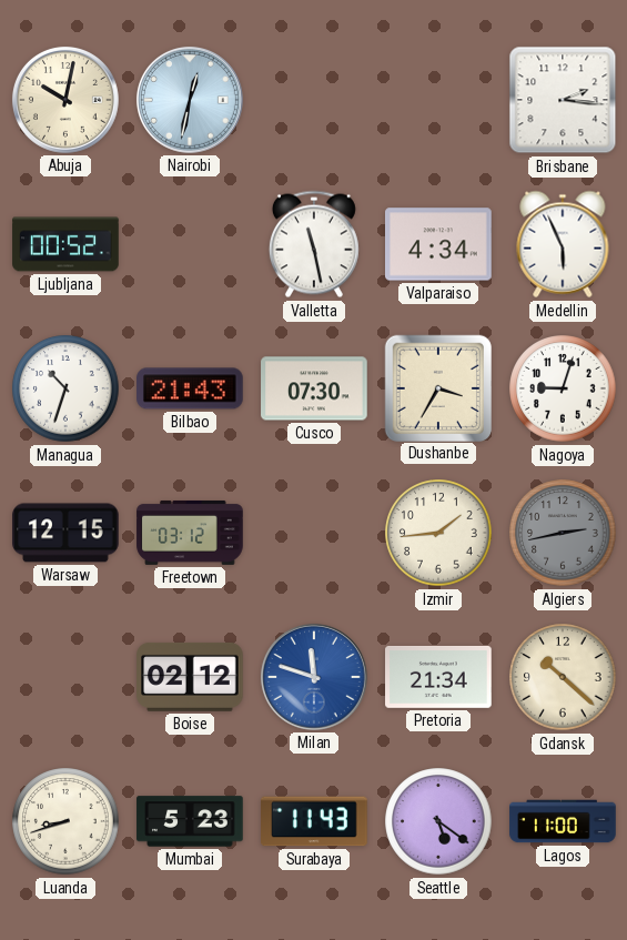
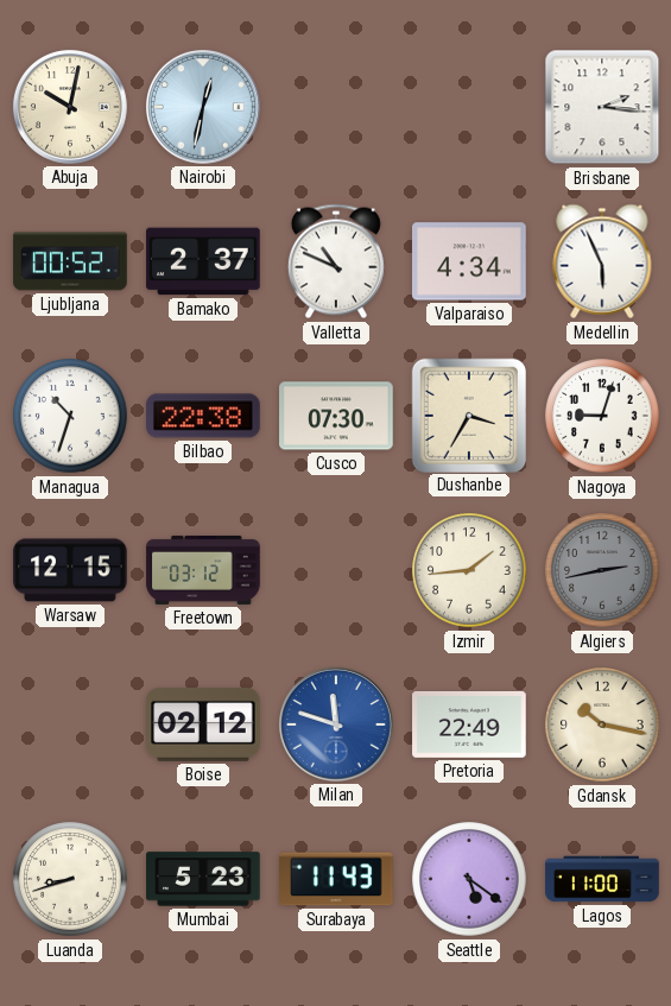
Bamako: none -> 2:37
Valletta: 11:28 -> 10:49
Bilbao: 21:43 -> 22:38
Pretoria: 21:34 -> 22:49
Gdansk: 10:22 -> 10:17
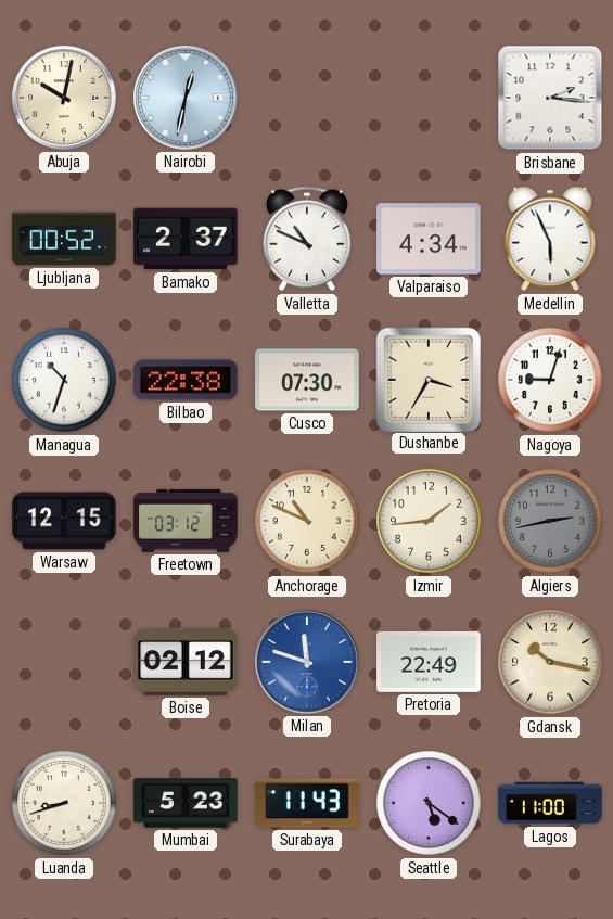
Anchorage: none -> 10:49
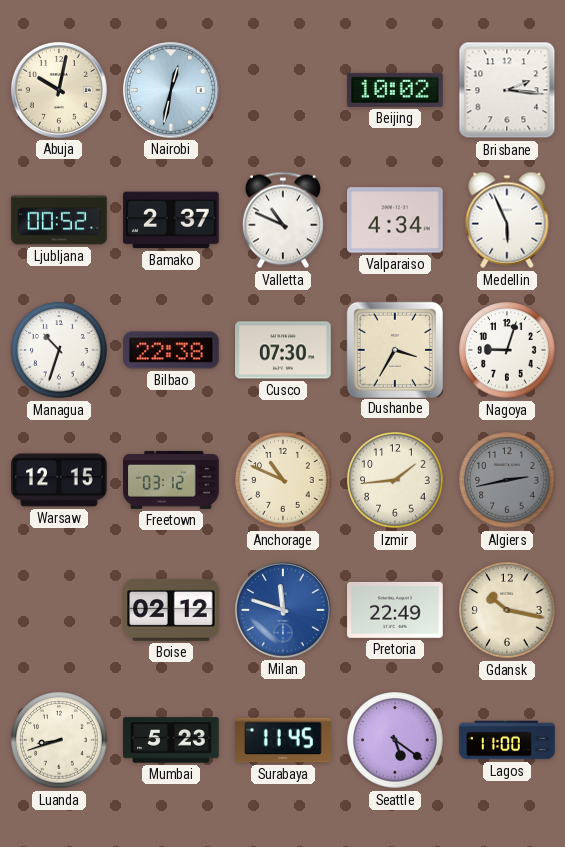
Beijing: none -> 10:02
Surabaya: 11:43 -> 11:45
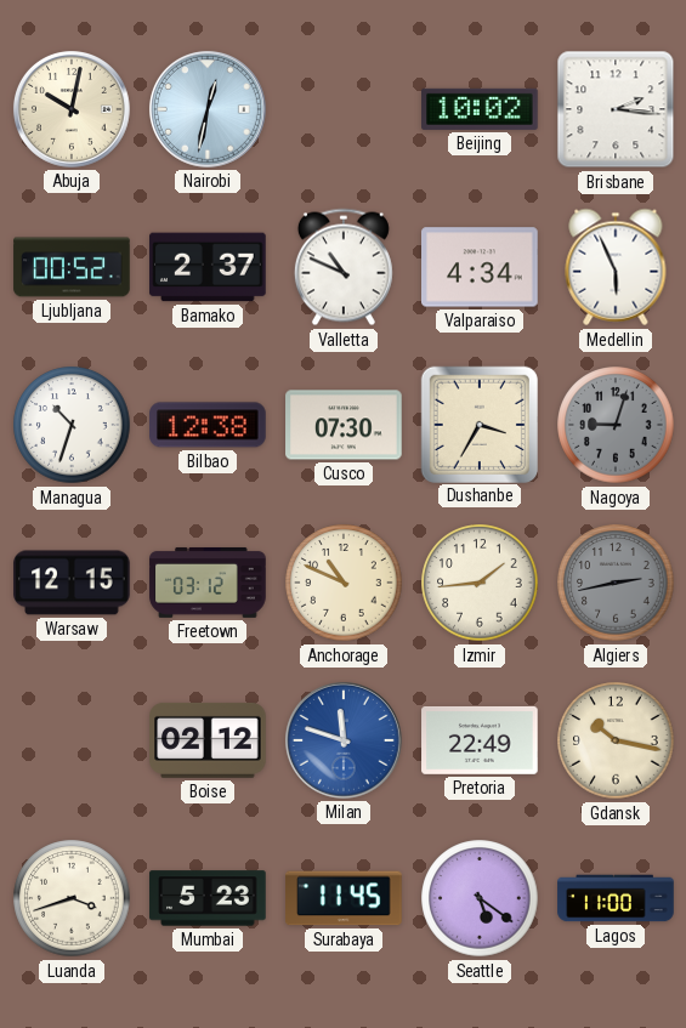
Bilbao: 22:38 -> 12:38
Nagoya dial: white -> grey
Luanda: 8:42 -> 3:42
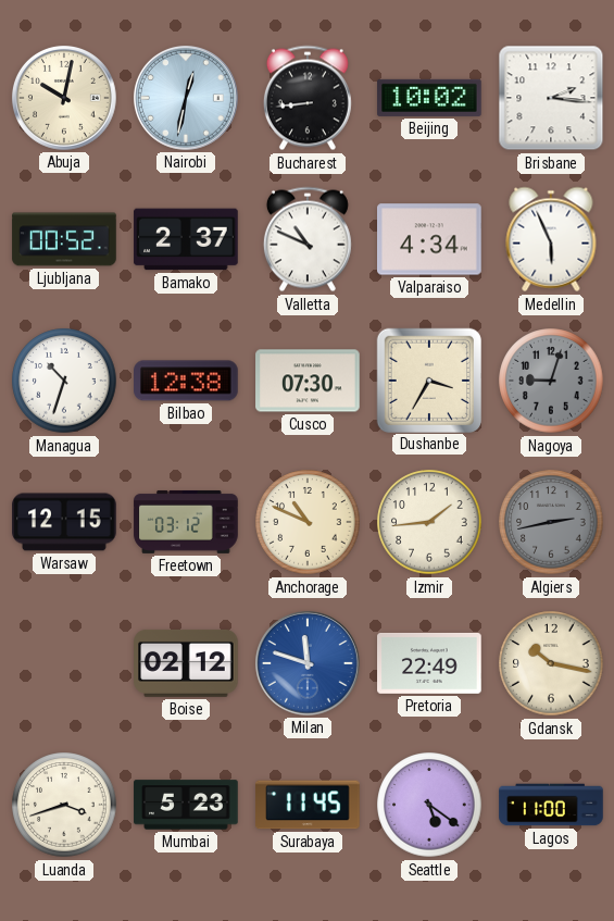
Bucharest: none -> 8:44
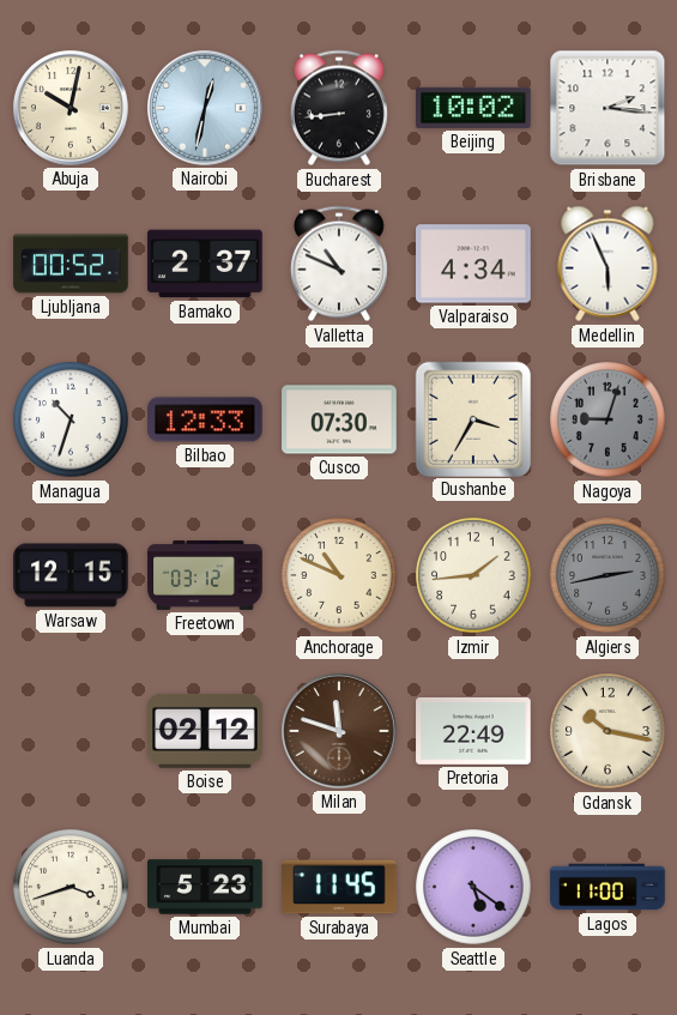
Bilbao: 12:38 -> 12:33
Milan dial: blue -> brown
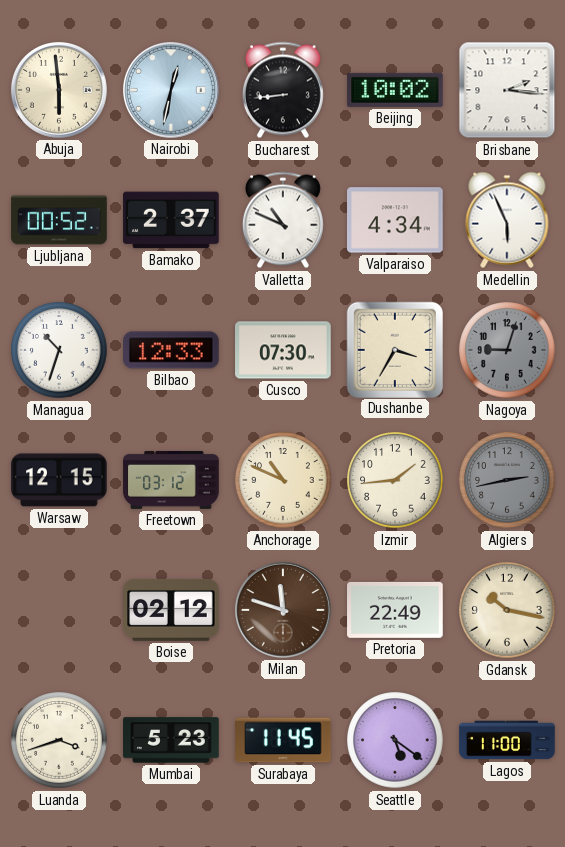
Abuja: 10:02 -> 5:59
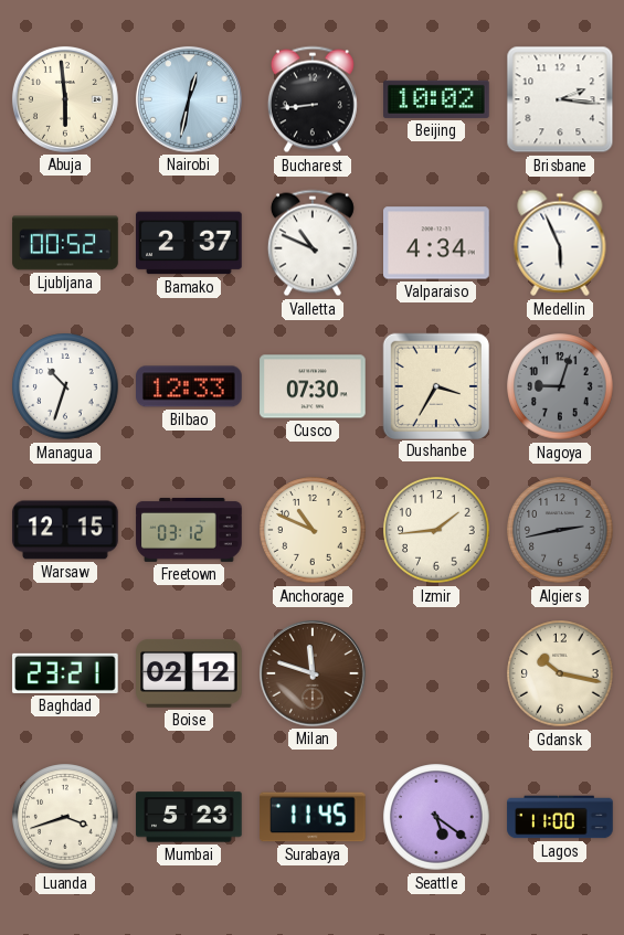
Baghdad: none -> 23:21
Pretoria: 22:49 -> none
